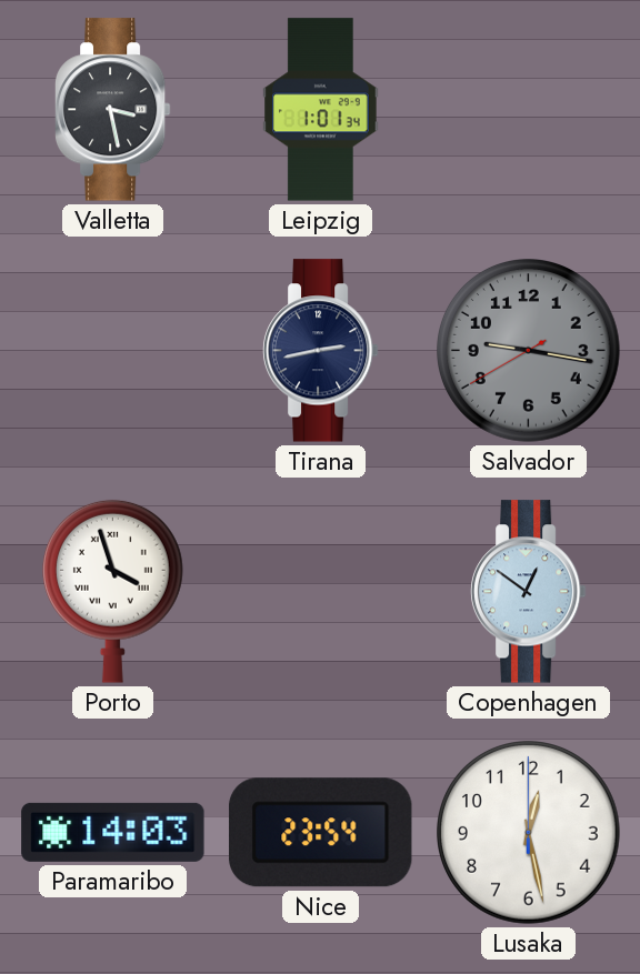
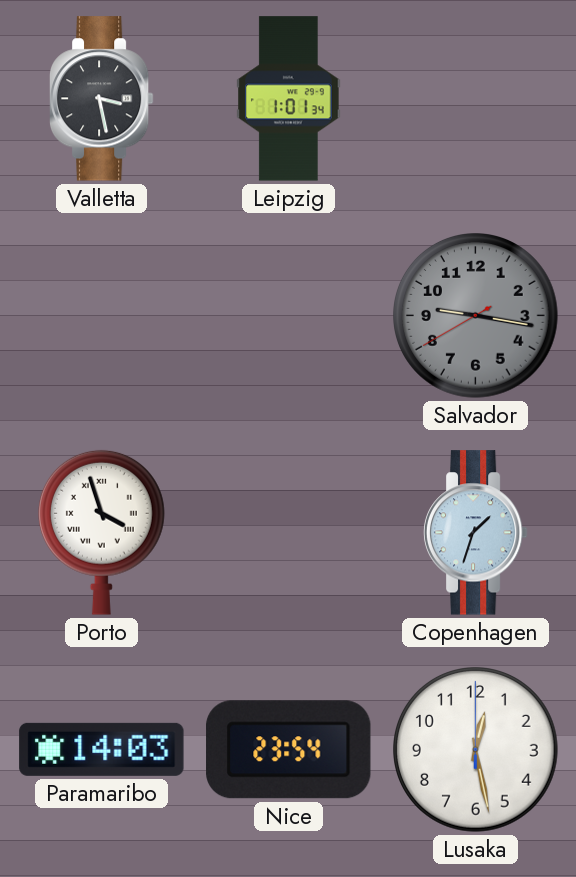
Tirana: 2:43 -> none
Copenhagen: 12:51 -> 1:33
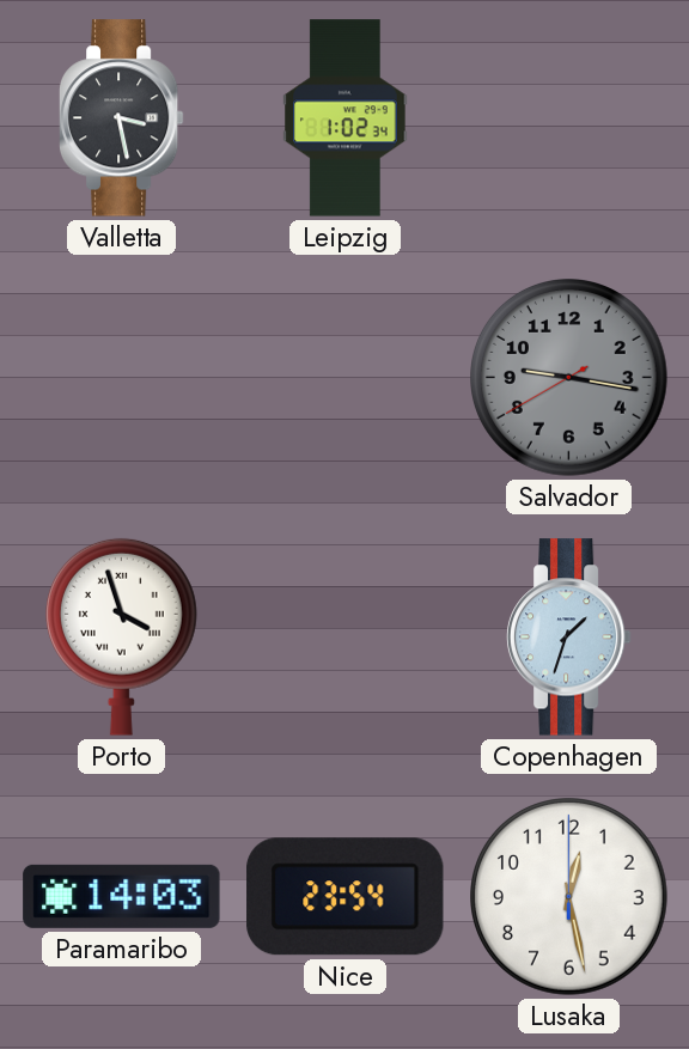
Leipzig: 1:01 -> 1:02
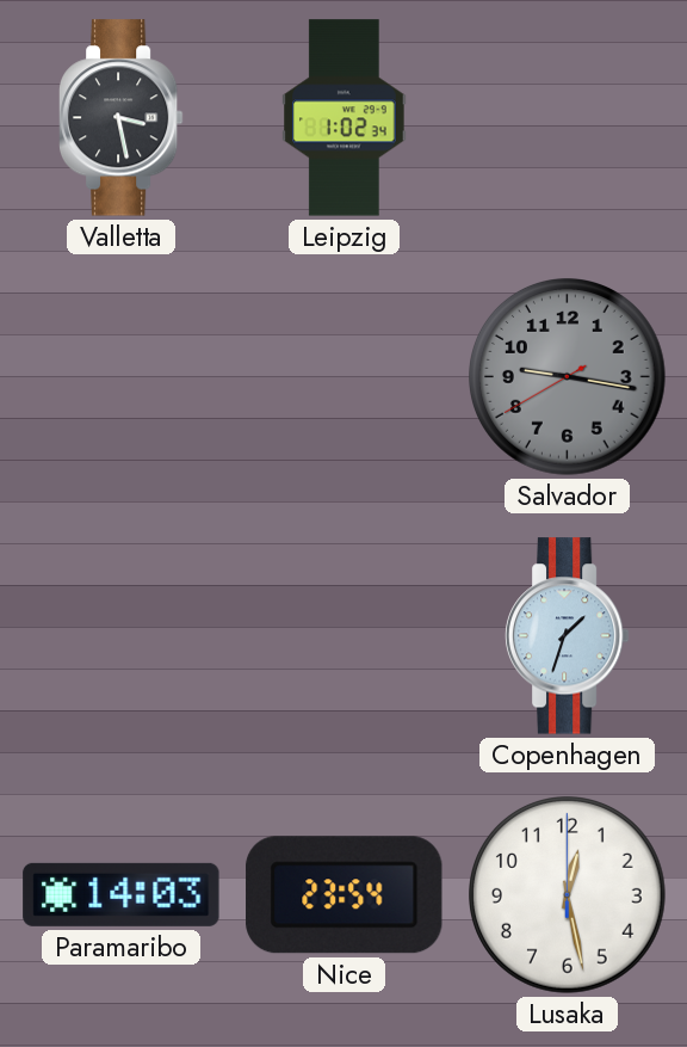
Porto: 3:57 -> none
